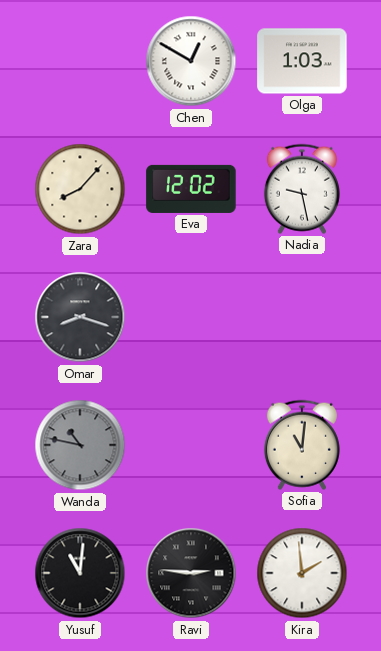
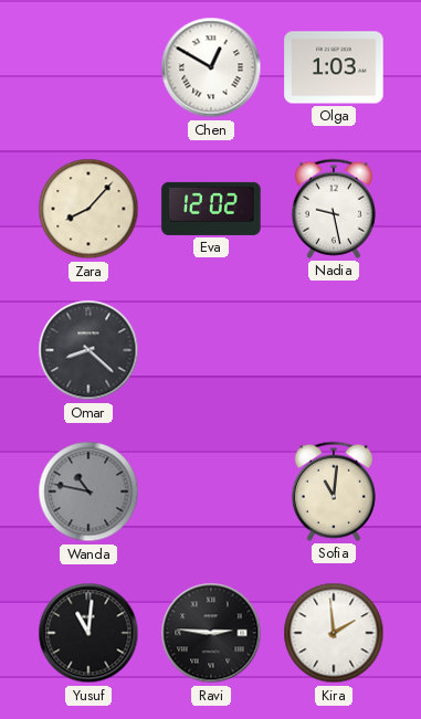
Omar: 8:18 -> 8:22
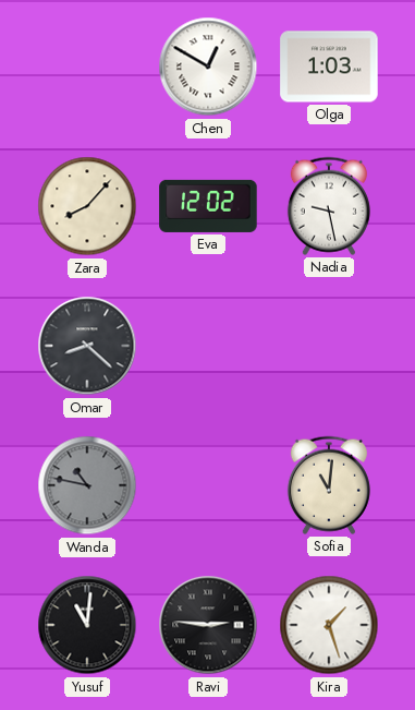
Kira: 1:59 -> 1:27
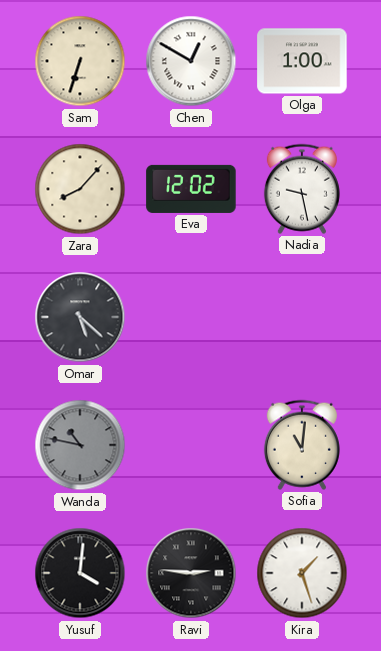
Sam: none -> 6:33
Olga: 1:03 -> 1:00
Omar: 8:22 -> 5:22
Yusuf: 11:01 -> 4:01
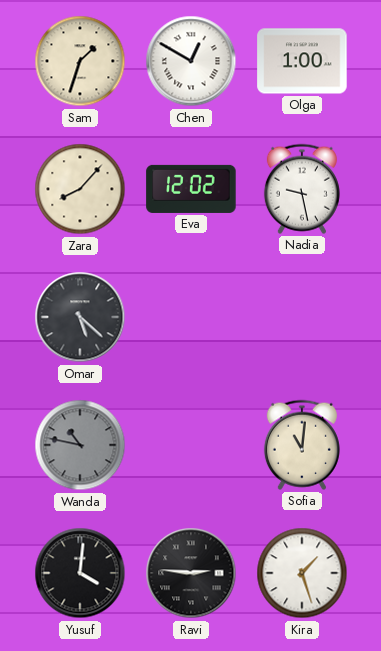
Sam: 6:33 -> 1:33
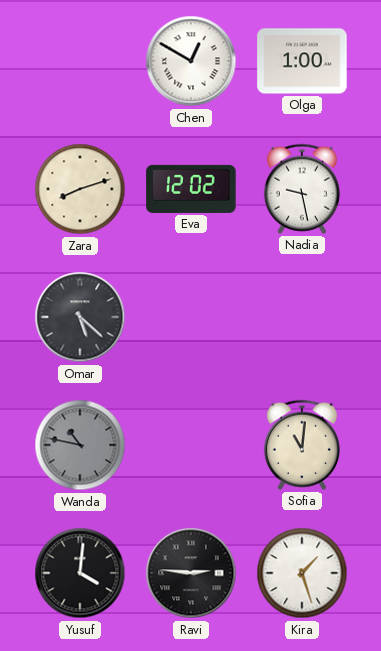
Sam: 1:33 -> none
Zara: 8:07 -> 8:12
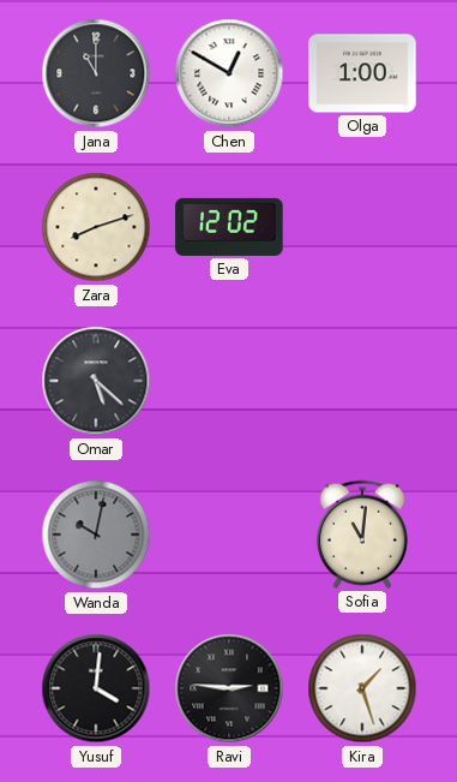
Jana: none -> 11:00
Nadia: 9:28 -> none
Wanda: 10:47 -> 10:02
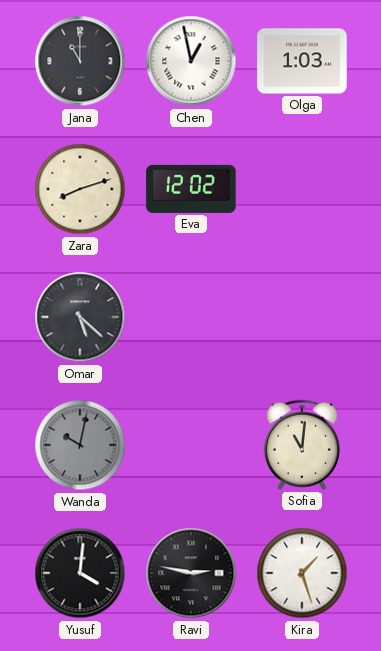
Chen: 12:50 -> 12:58
Olga: 1:00 -> 1:03
Ravi: 2:46 -> 2:47
